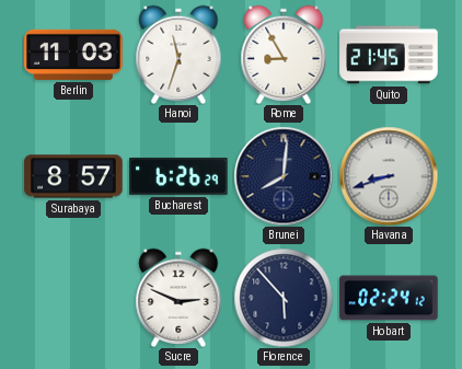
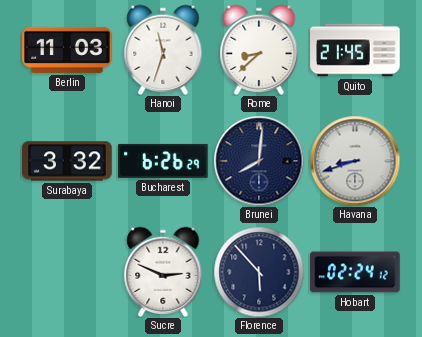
Rome: 8:55 -> 8:38
Surabaya: 8:57 -> 3:32
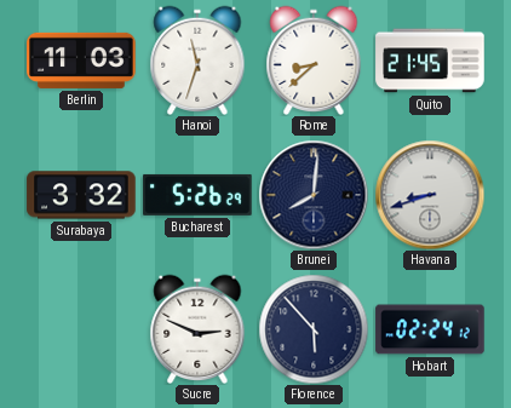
Bucharest: 6:26 -> 5:26
